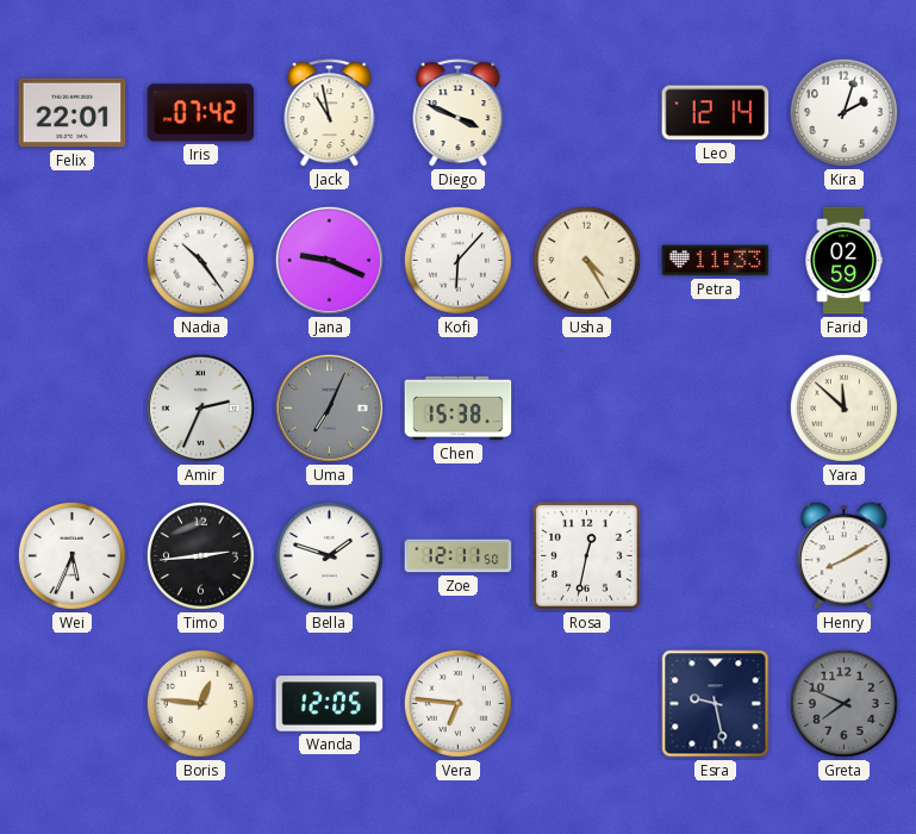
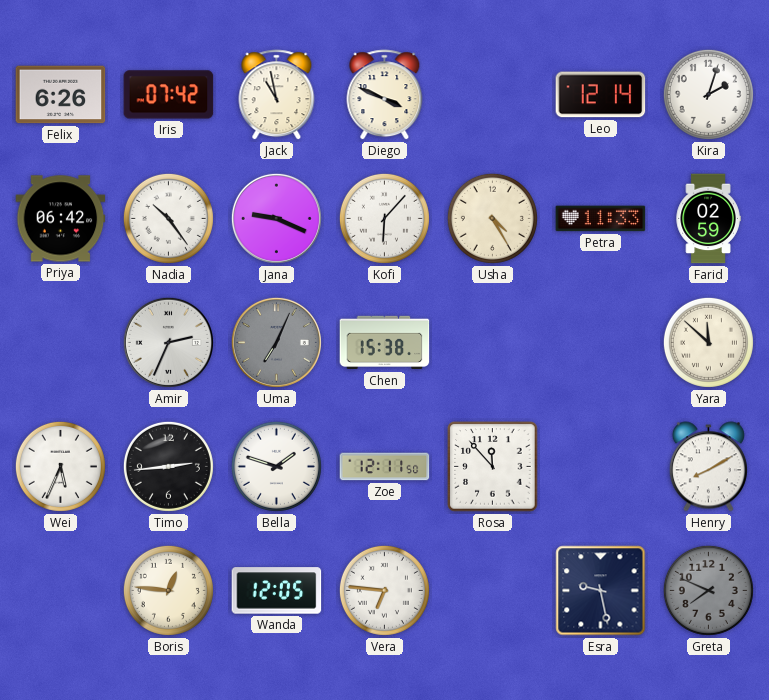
Felix: 22:01 -> 6:26
Priya: none -> 06:42
Rosa: 12:32 -> 11:53
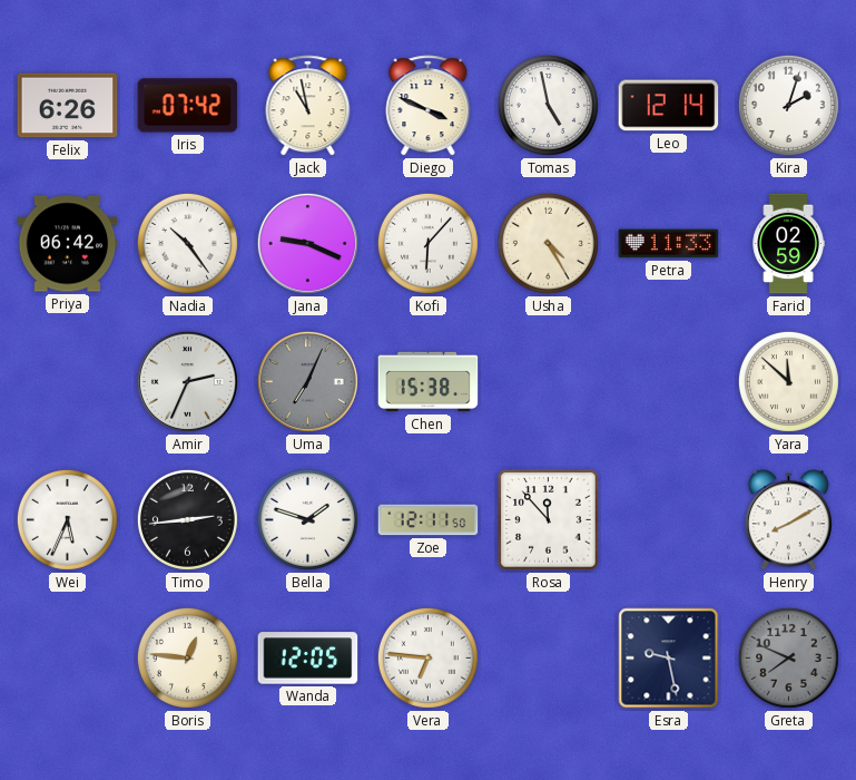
Tomas: none -> 4:58
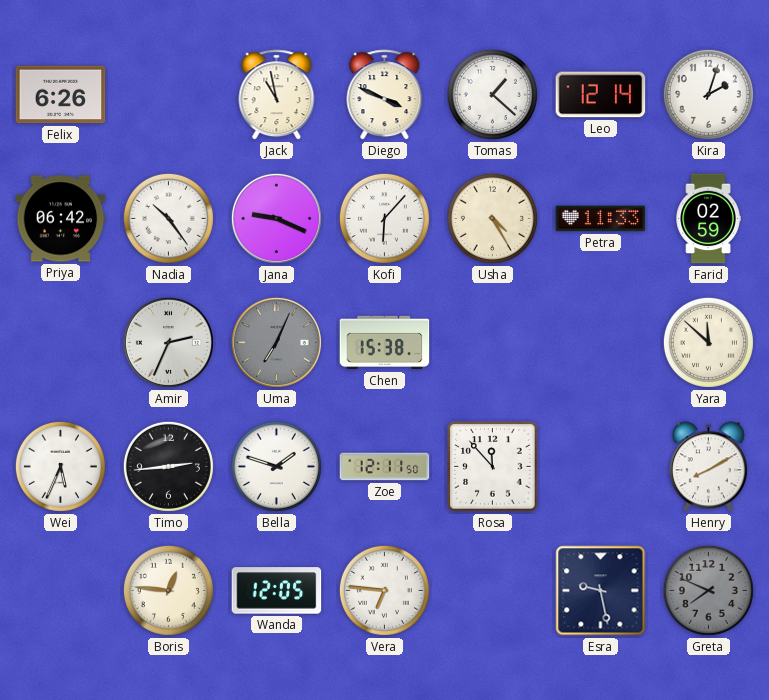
Iris: 07:42 -> none
Tomas: 4:58 -> 1:22
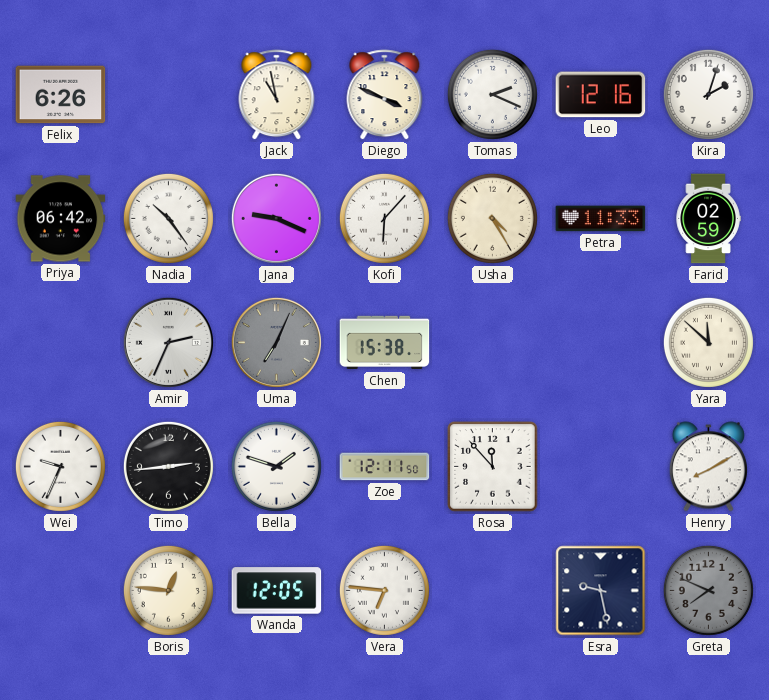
Tomas: 1:22 -> 2:19
Leo: 12:14 -> 12:16
Wei: 5:34 -> 9:34
